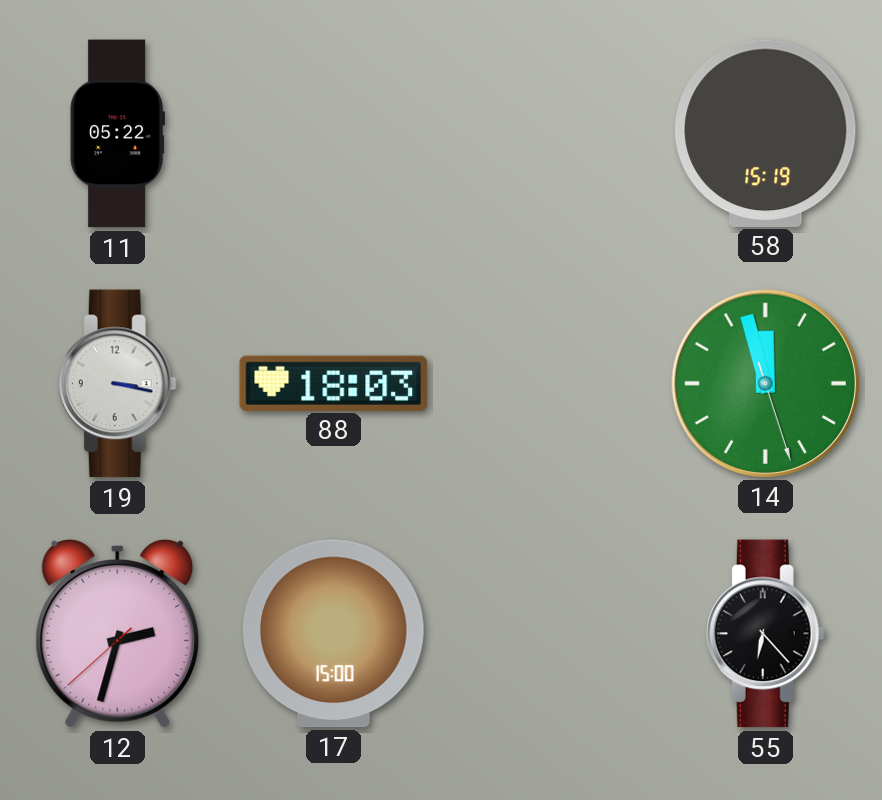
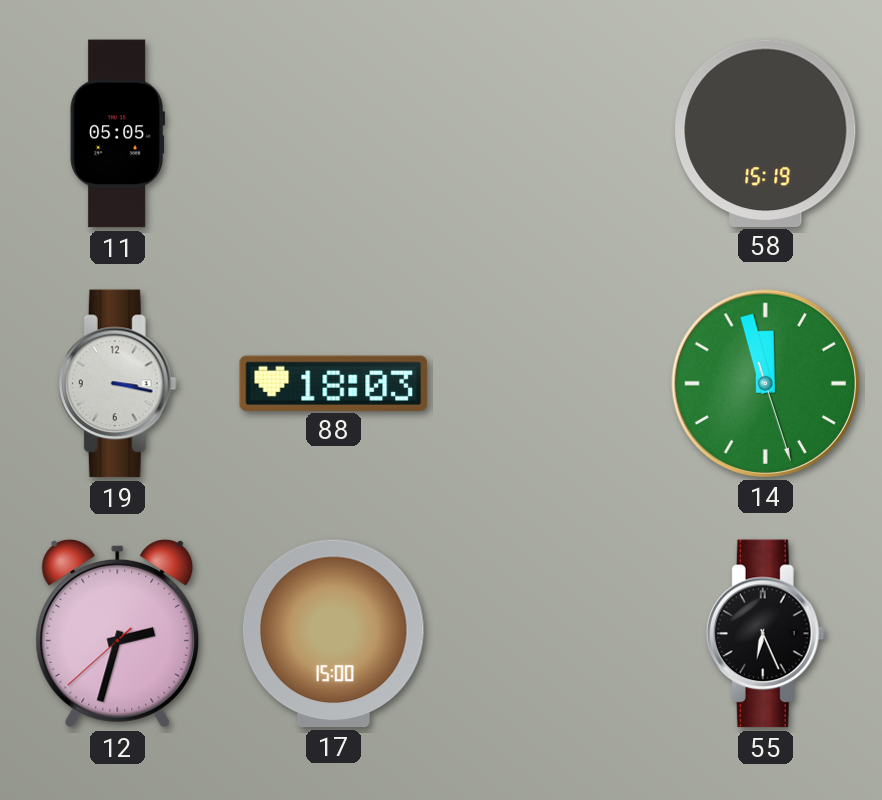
11: 05:22 -> 05:05
55: 6:23 -> 6:26
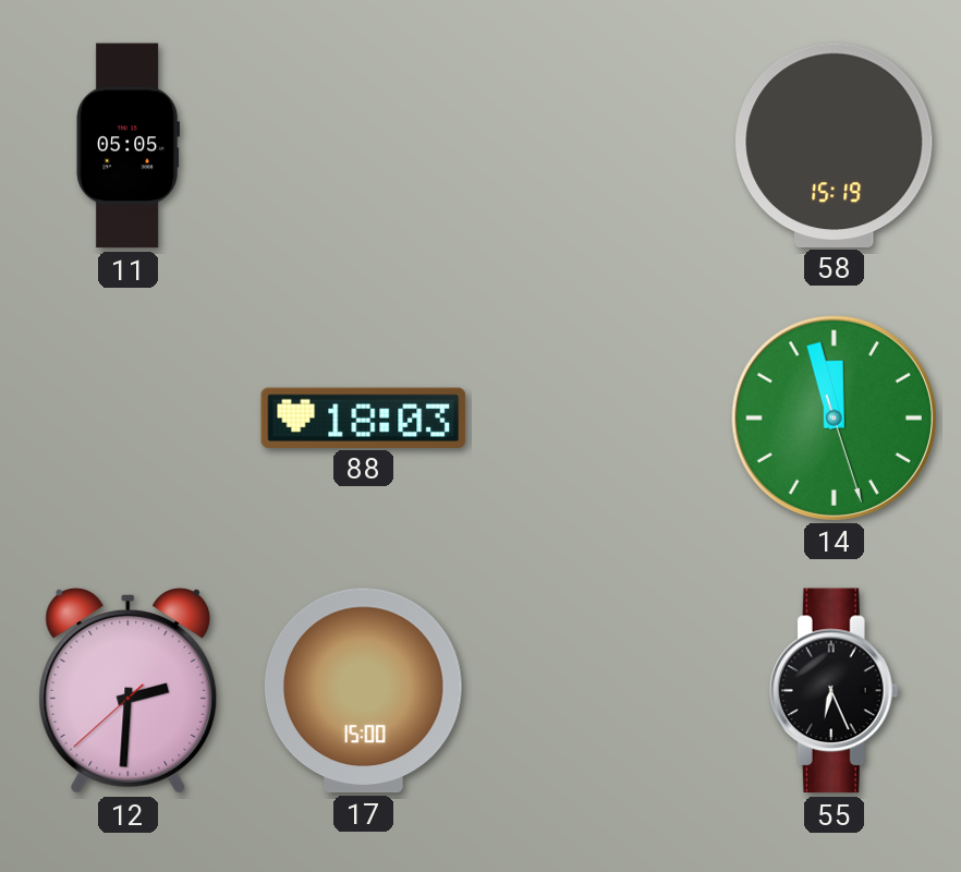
19: 3:17 -> none
12: 2:32 -> 2:30
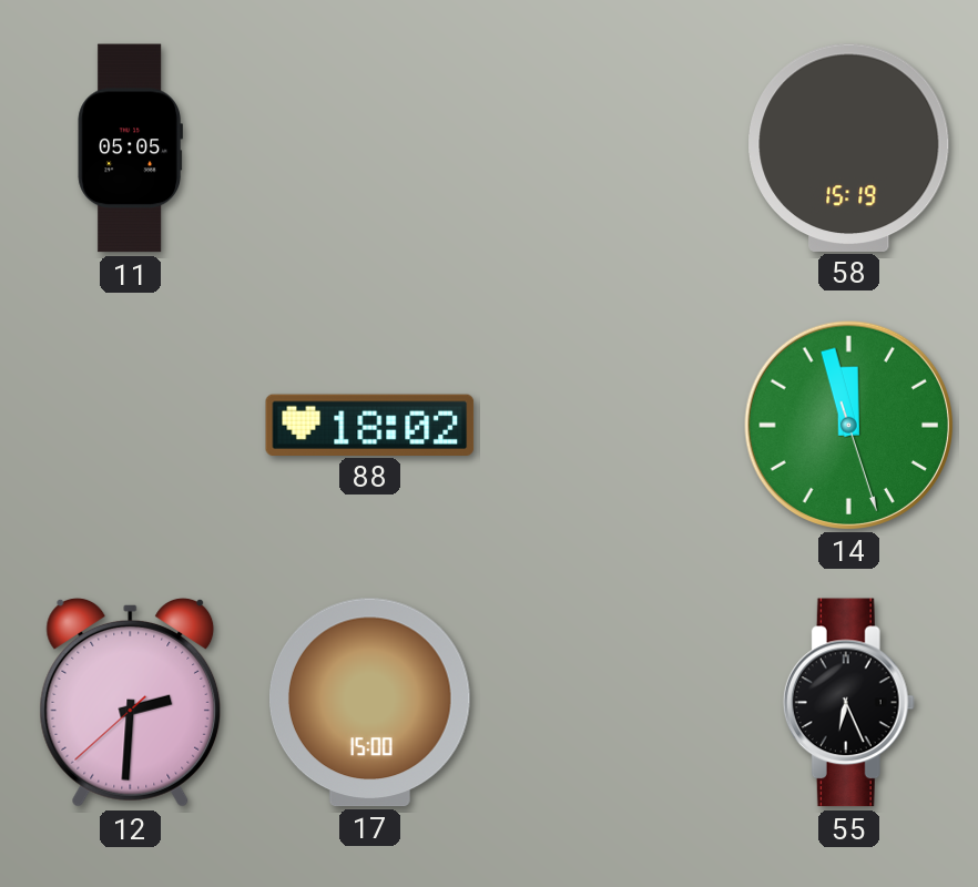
88: 18:03 -> 18:02
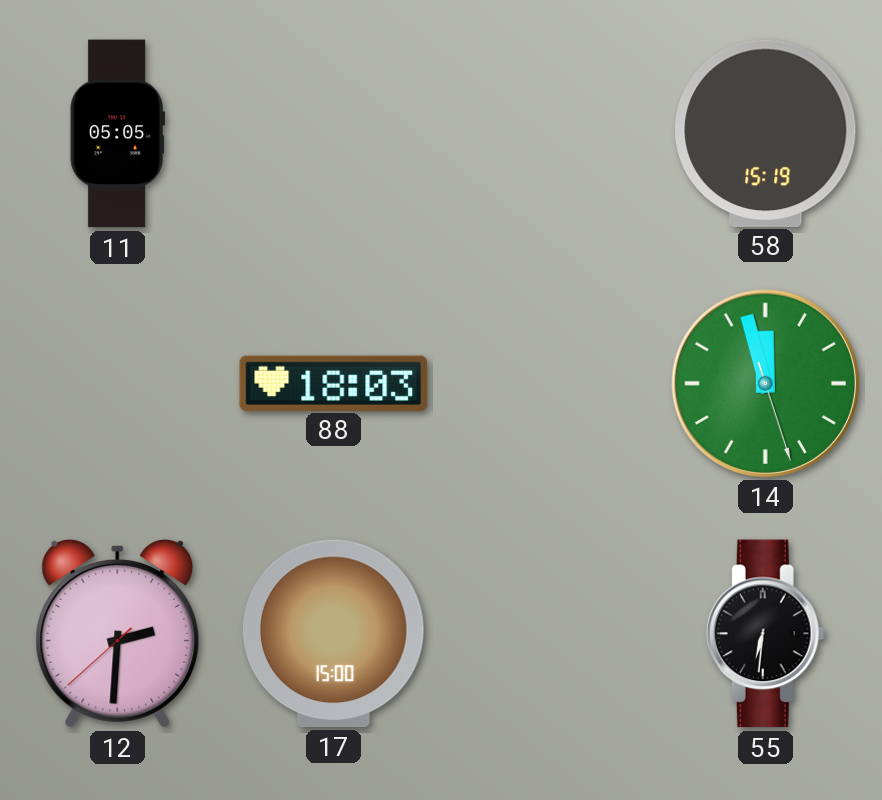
88: 18:02 -> 18:03
55: 6:26 -> 6:31
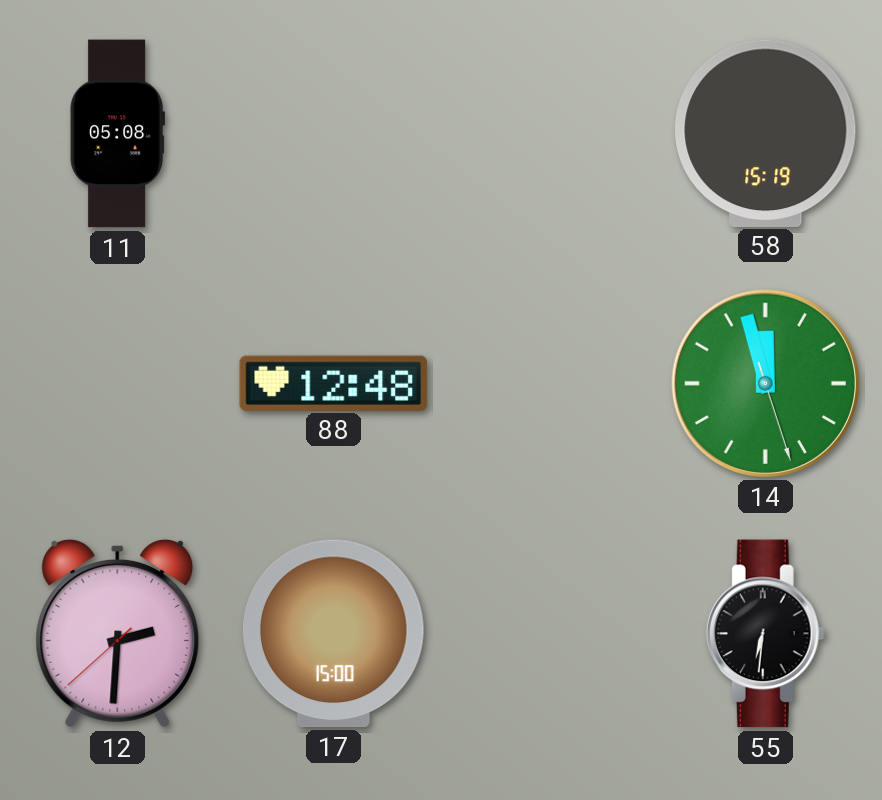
11: 05:05 -> 05:08
88: 18:03 -> 12:48
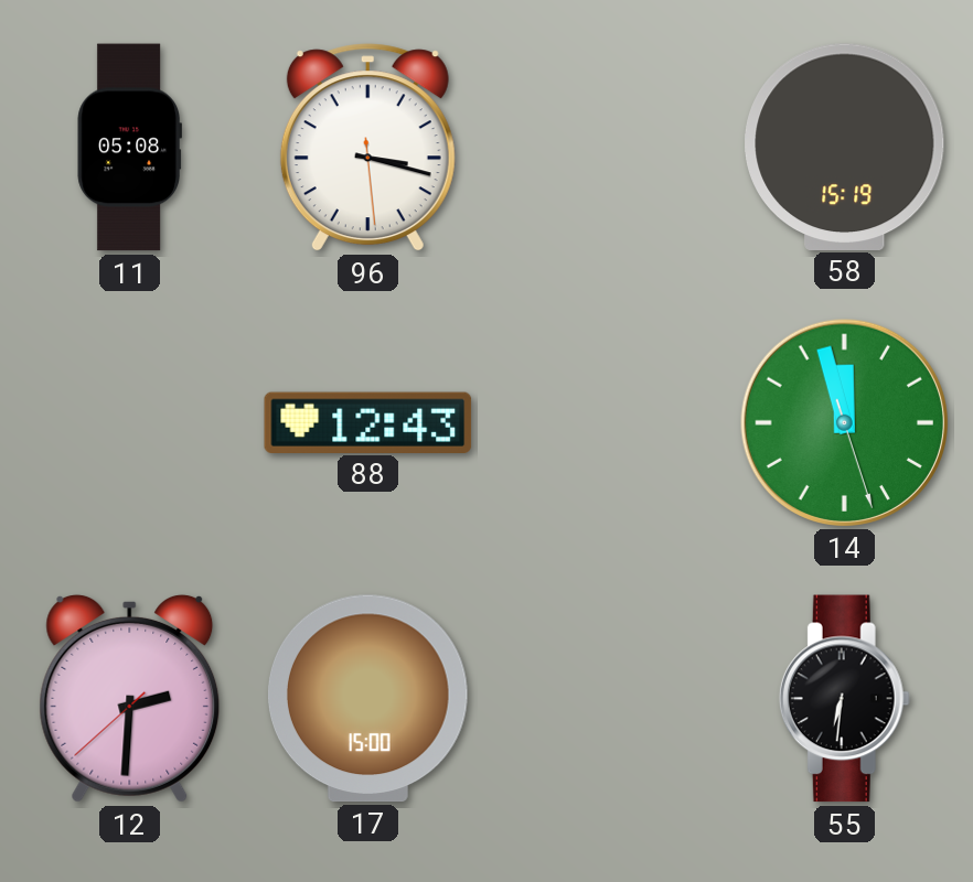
96: none -> 3:17
88: 12:48 -> 12:43
